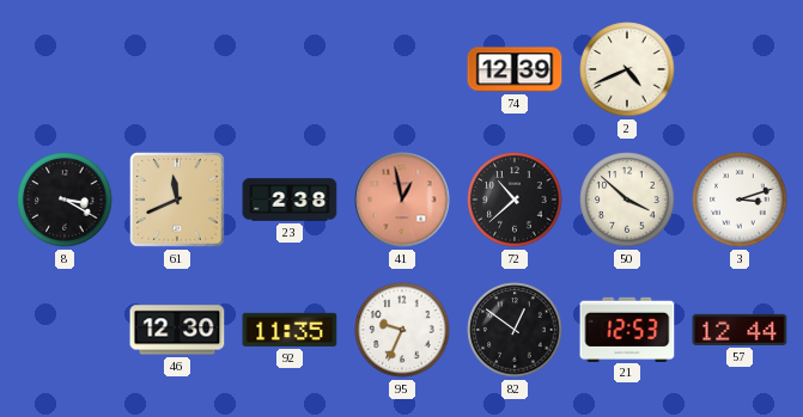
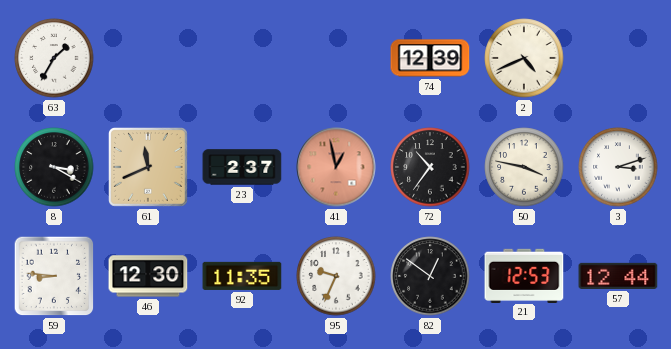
63: none -> 1:35
23: 2:38 -> 2:37
72: 10:38 -> 10:36
50: 3:52 -> 3:47
59: none -> 8:46
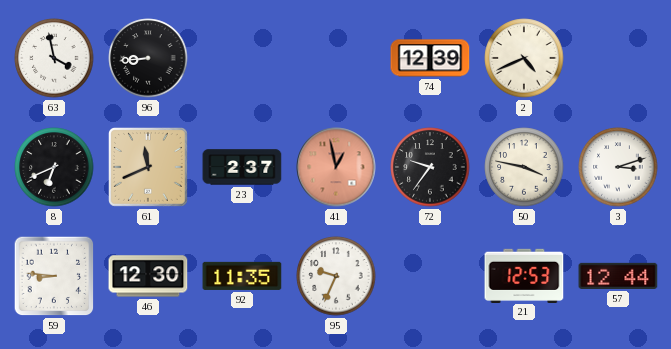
63: 1:35 -> 3:58
96: none -> 8:44
8: 3:20 -> 6:41
72: 10:36 -> 9:36
82: 12:51 -> none
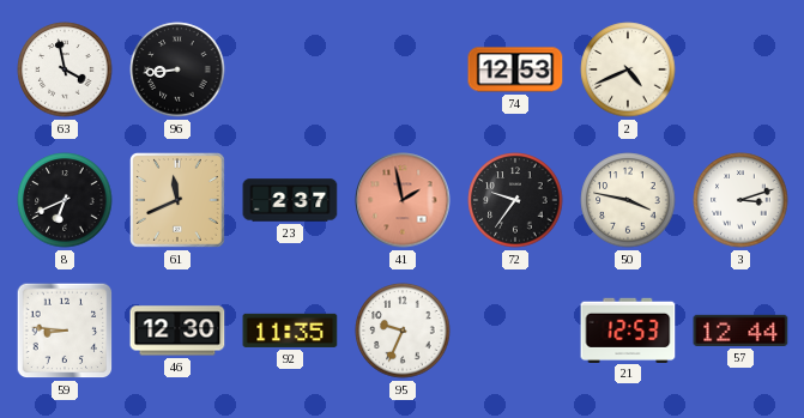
74: 12:39 -> 12:53
41: 12:58 -> 1:58
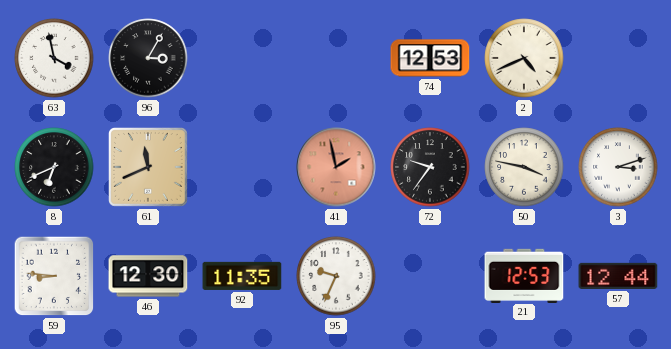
96: 8:44 -> 3:05
23: 2:37 -> none
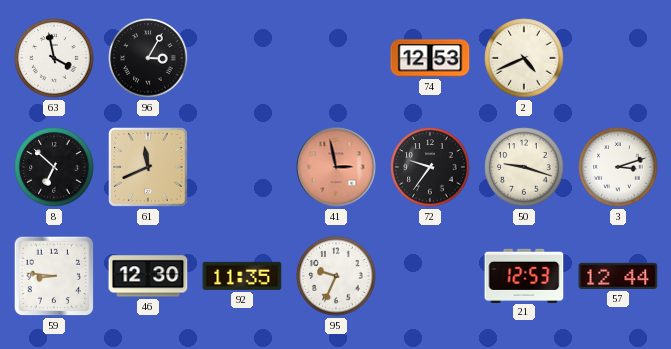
8: 6:41 -> 6:52
41: 1:58 -> 2:58
50: 3:47 -> 9:18
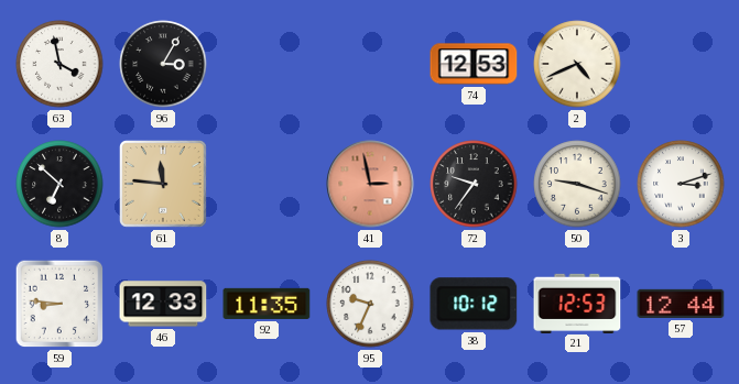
61: 11:41 -> 11:46
46: 12:30 -> 12:33
38: none -> 10:12
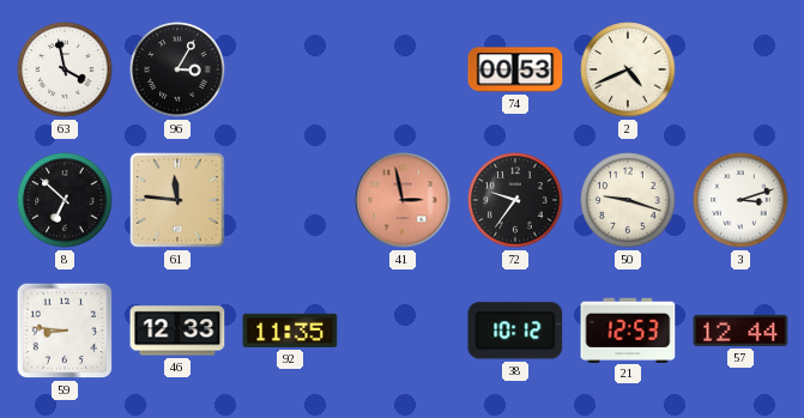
74: 12:53 -> 00:53
95: 9:34 -> none
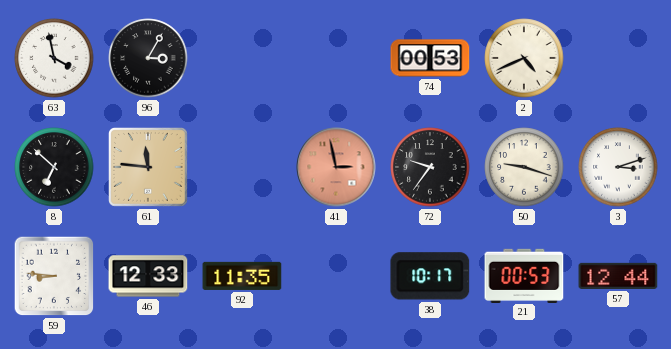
38: 10:12 -> 10:17
21: 12:53 -> 00:53
